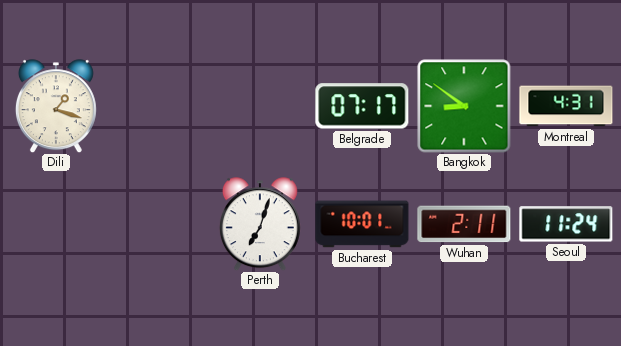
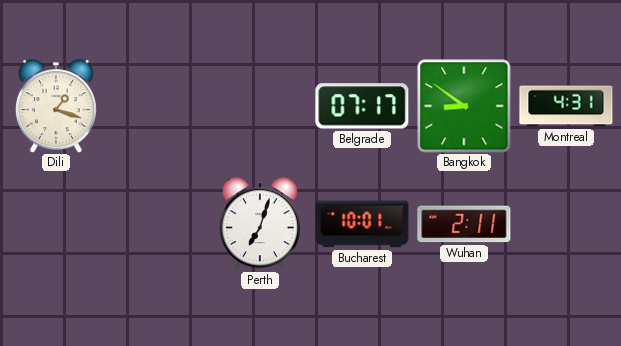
Seoul: 11:24 -> none
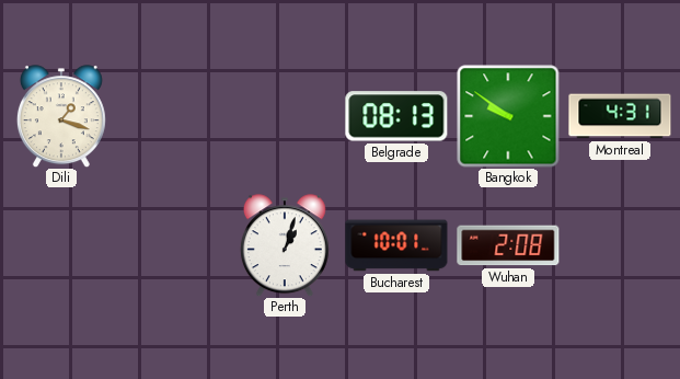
Belgrade: 07:17 -> 08:13
Bangkok: 8:51 -> 9:51
Perth: 7:03 -> 1:03
Wuhan: 2:11 -> 2:08
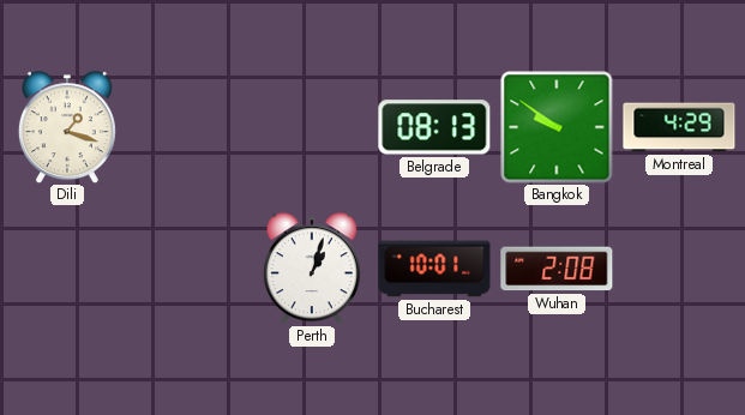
Montreal: 4:31 -> 4:29
